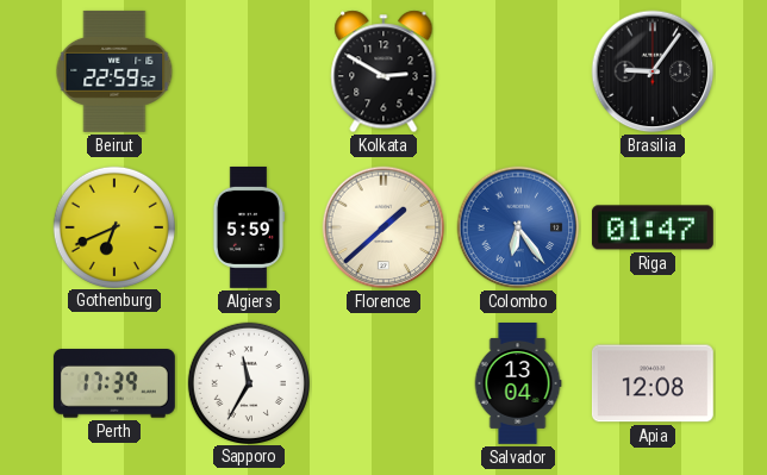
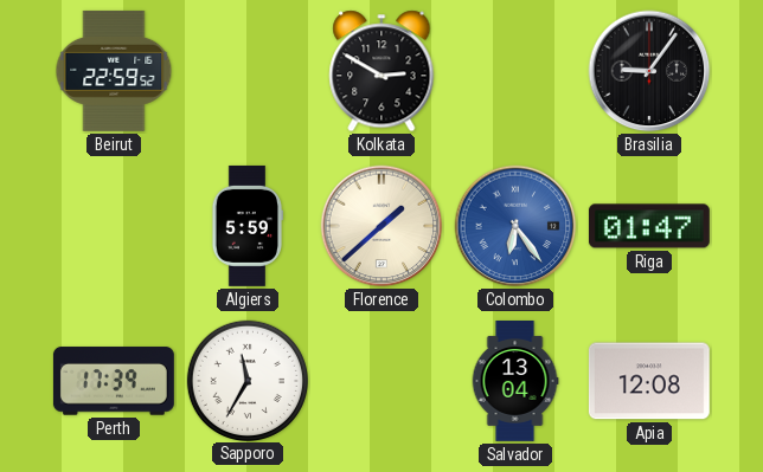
Gothenburg: 6:41 -> none
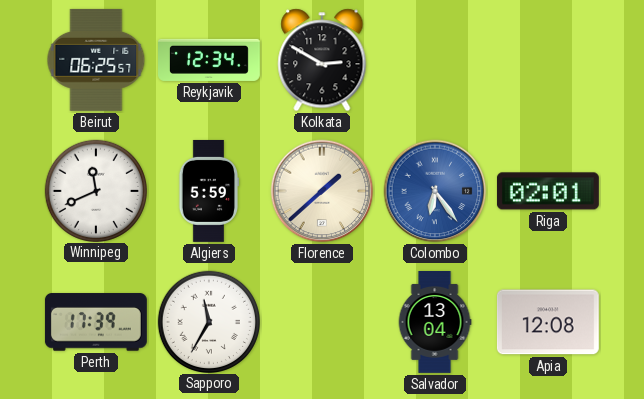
Beirut: 22:59 -> 06:25
Reykjavik: none -> 12:34
Brasilia: 9:06 -> none
Winnipeg: none -> 11:41
Riga: 01:47 -> 02:01
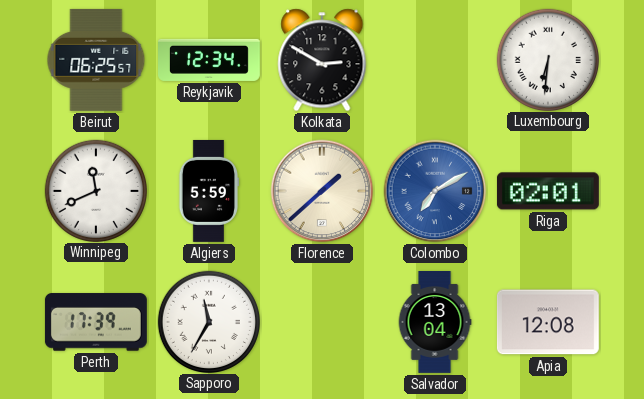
Luxembourg: none -> 6:31
Colombo: 6:24 -> 7:10
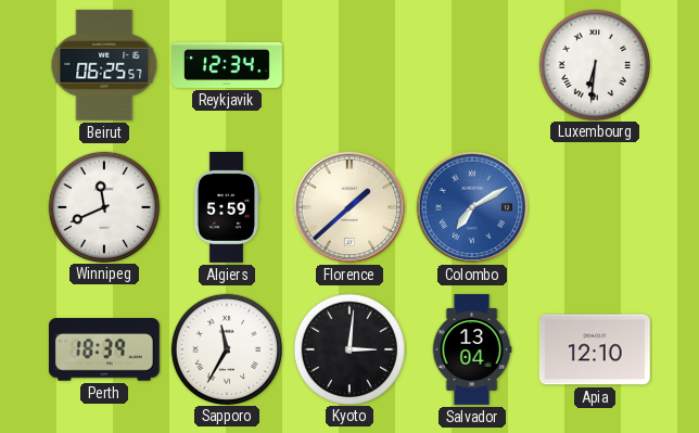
Kolkata: 2:50 -> none
Riga: 02:01 -> none
Perth: 17:39 -> 18:39
Kyoto: none -> 3:01
Apia: 12:08 -> 12:10
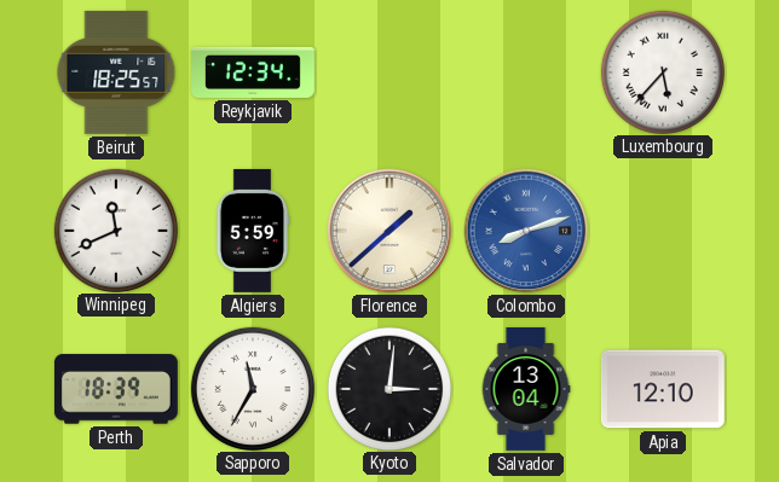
Beirut: 06:25 -> 18:25
Luxembourg: 6:31 -> 5:37
Colombo: 7:10 -> 8:12
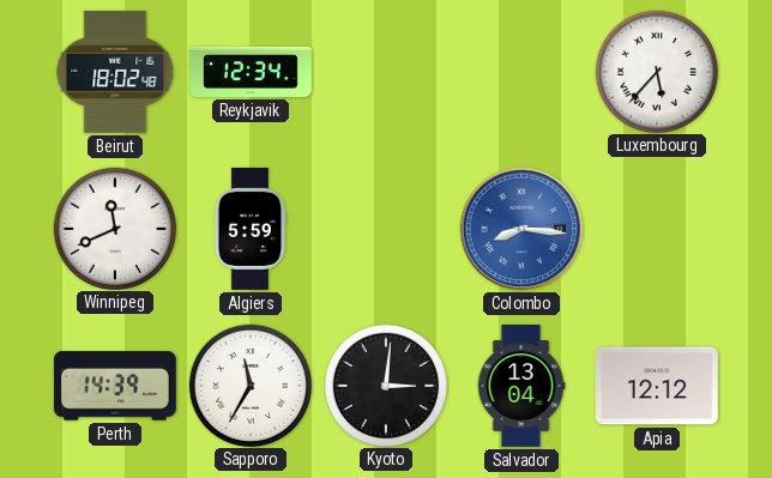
Beirut: 18:25 -> 18:02
Florence: 1:38 -> none
Colombo: 8:12 -> 8:16
Perth: 18:39 -> 14:39
Apia: 12:10 -> 12:12
